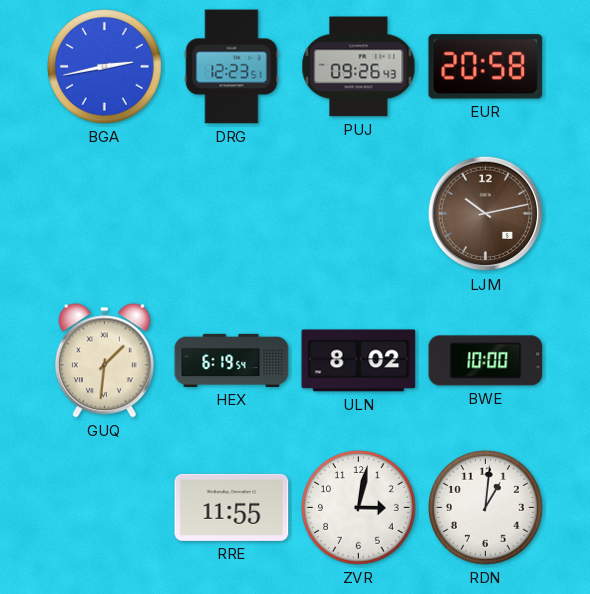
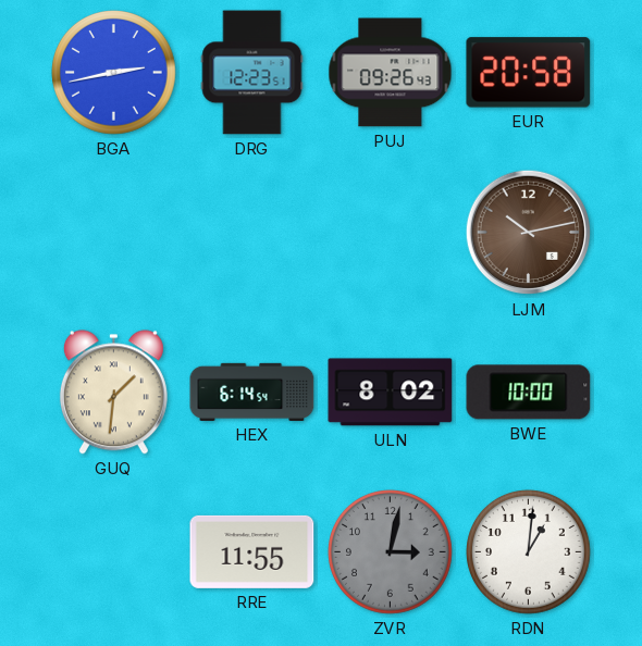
HEX: 6:19 -> 6:14
ZVR dial: white -> grey
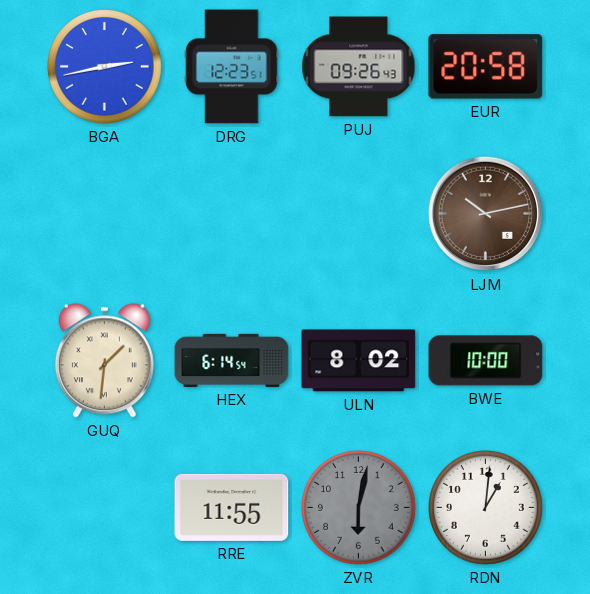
ZVR: 3:02 -> 6:02
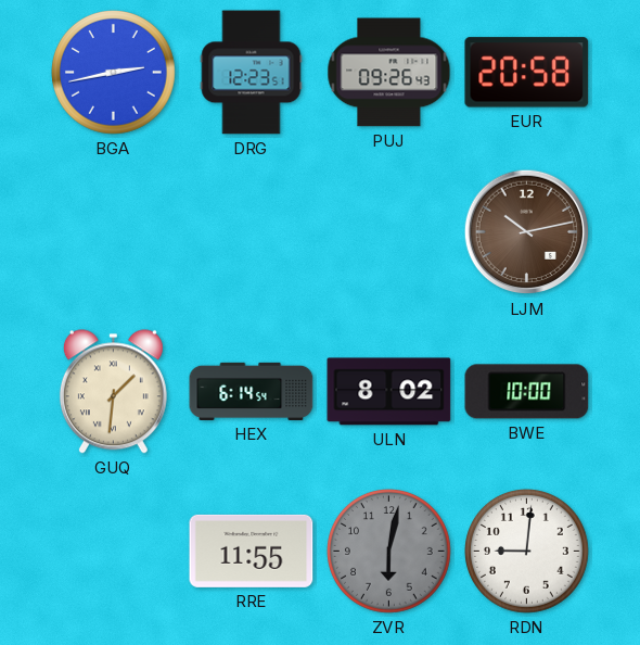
RDN: 1:01 -> 9:01
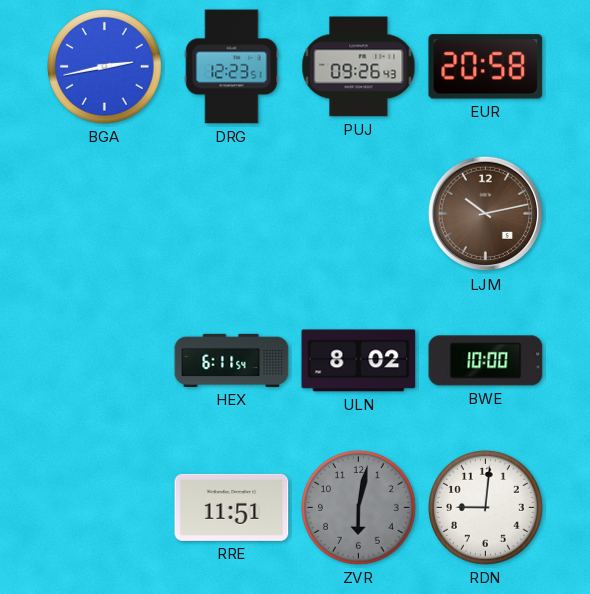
GUQ: 1:31 -> none
HEX: 6:14 -> 6:11
RRE: 11:55 -> 11:51
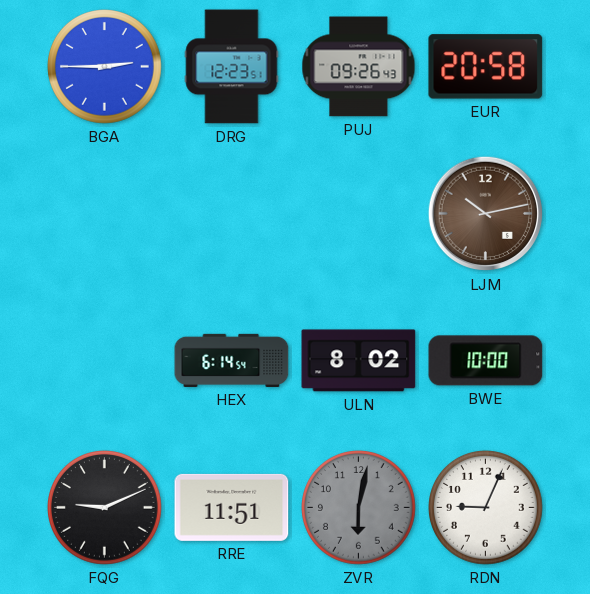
BGA: 2:43 -> 2:45
HEX: 6:11 -> 6:14
FQG: none -> 9:11
RDN: 9:01 -> 9:04
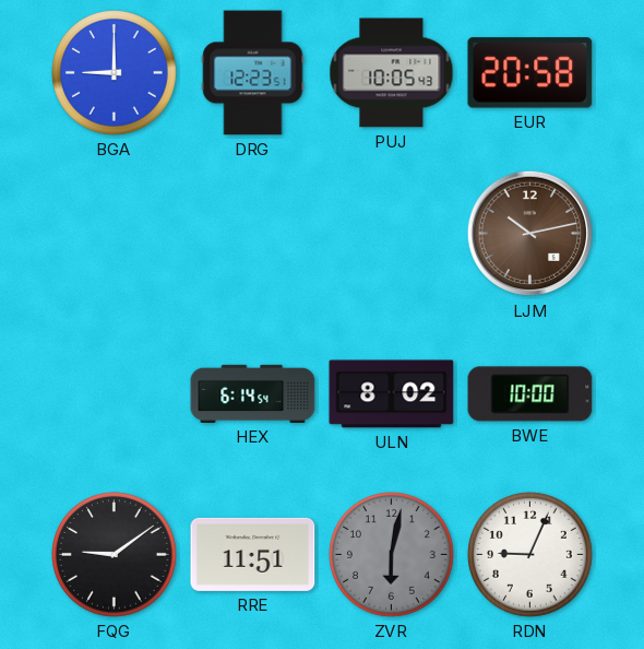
BGA: 2:45 -> 9:00
PUJ: 09:26 -> 10:05
FQG: 9:11 -> 9:09
